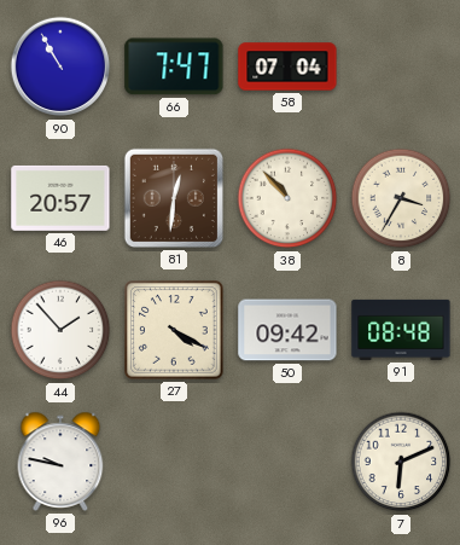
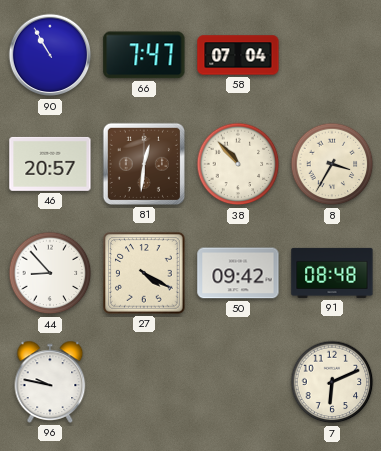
44: 1:53 -> 8:53
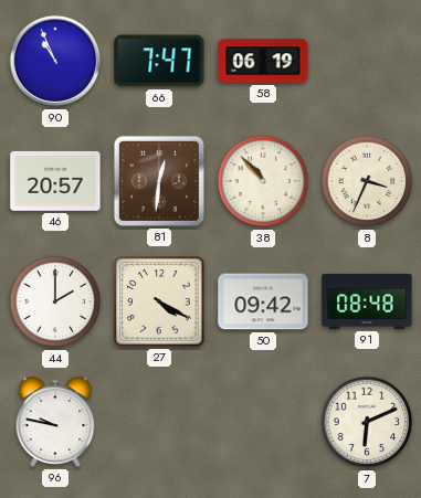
90: 10:55 -> 10:56
58: 07:04 -> 06:19
8: 3:35 -> 3:34
44: 8:53 -> 2:00
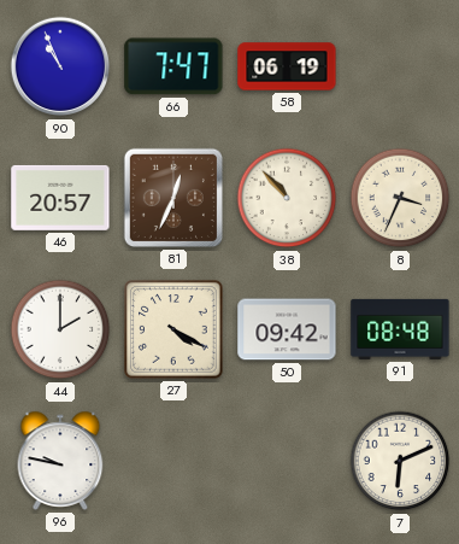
81: 12:31 -> 12:34
